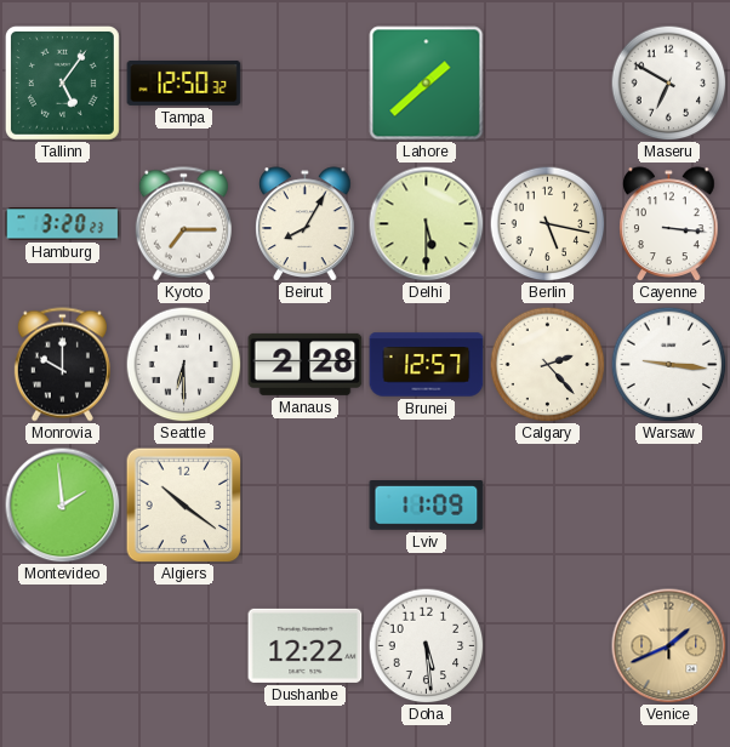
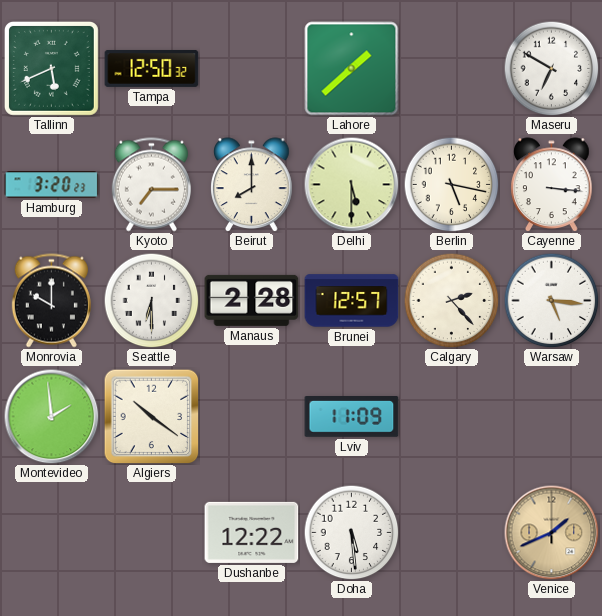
Tallinn: 5:06 -> 5:41
Beirut: 8:05 -> 8:00
Warsaw: 9:16 -> 5:16
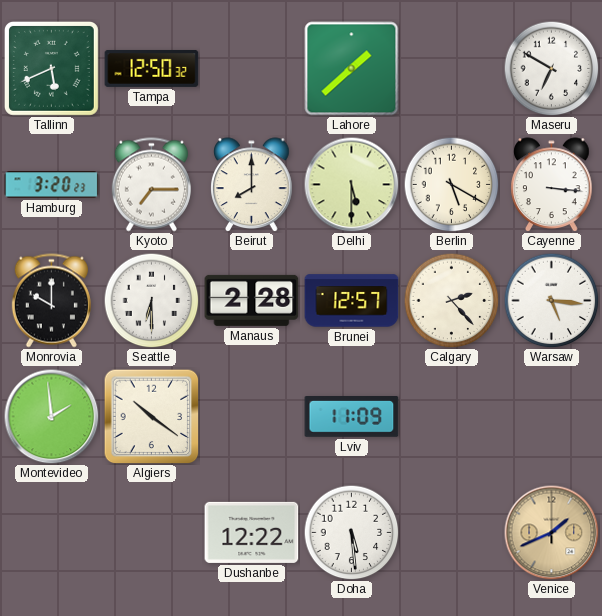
Berlin: 5:17 -> 5:20
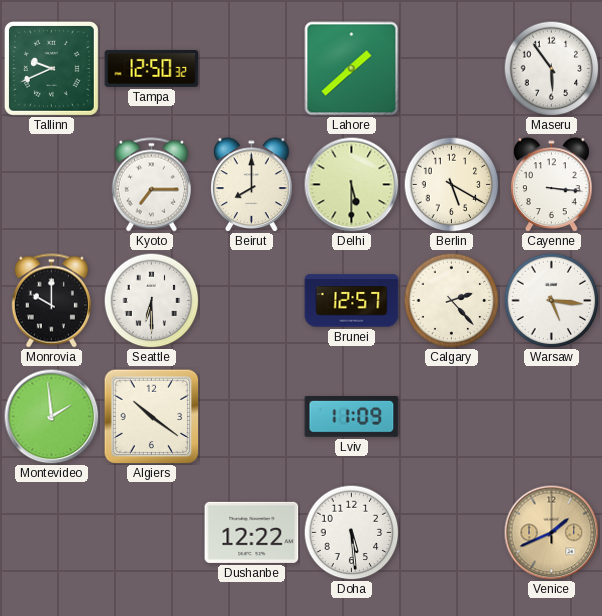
Tallinn: 5:41 -> 9:41
Maseru: 6:50 -> 5:54
Hamburg: 3:20 -> none
Manaus: 2:28 -> none
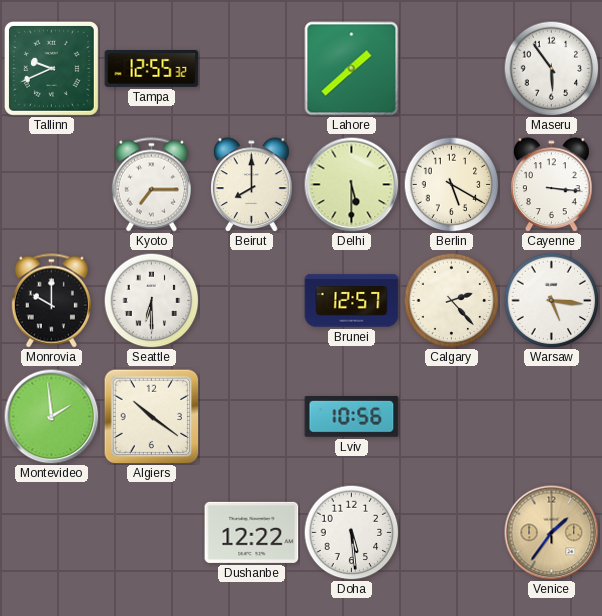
Tampa: 12:50 -> 12:55
Lviv: 11:09 -> 10:56
Venice: 1:41 -> 1:36
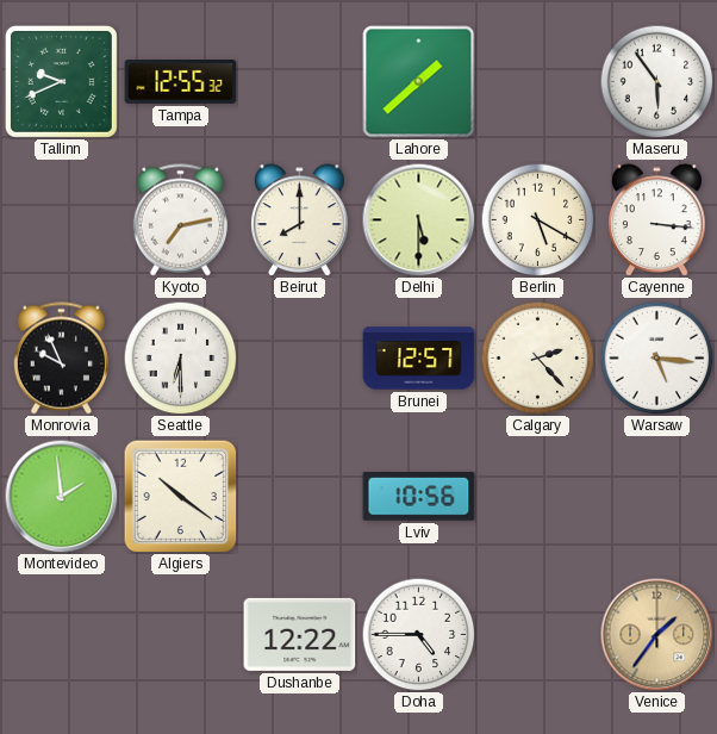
Kyoto: 7:15 -> 7:13
Monrovia: 10:00 -> 9:56
Doha: 5:29 -> 4:45
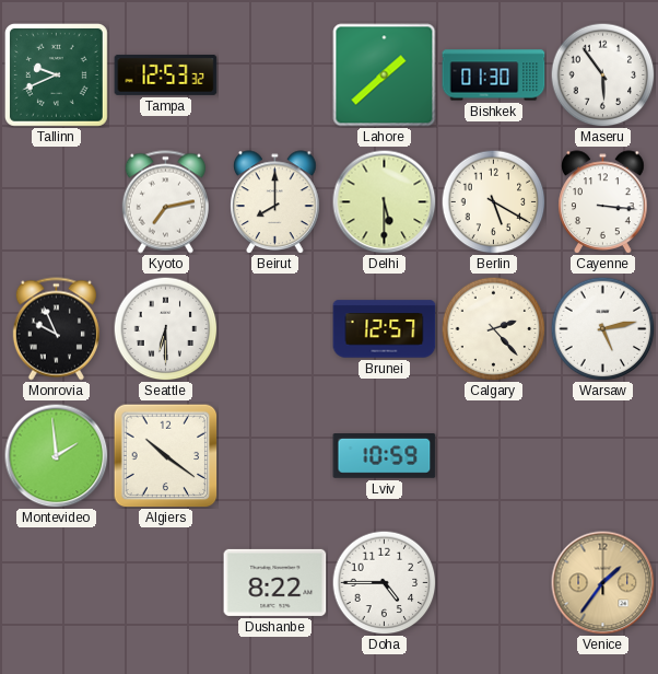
Tampa: 12:55 -> 12:53
Bishkek: none -> 01:30
Warsaw: 5:16 -> 5:13
Lviv: 10:56 -> 10:59
Dushanbe: 12:22 -> 8:22
